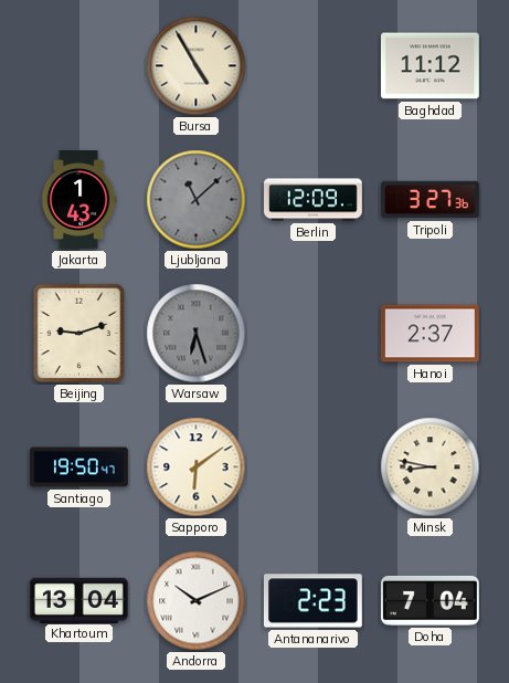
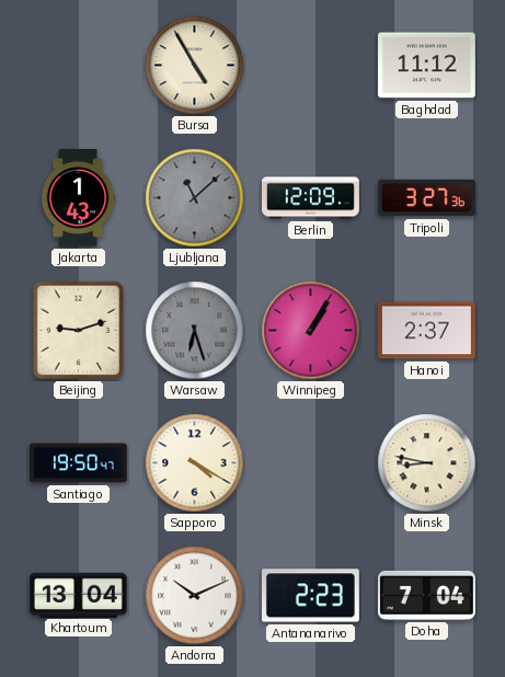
Winnipeg: none -> 1:05
Sapporo: 6:09 -> 4:20
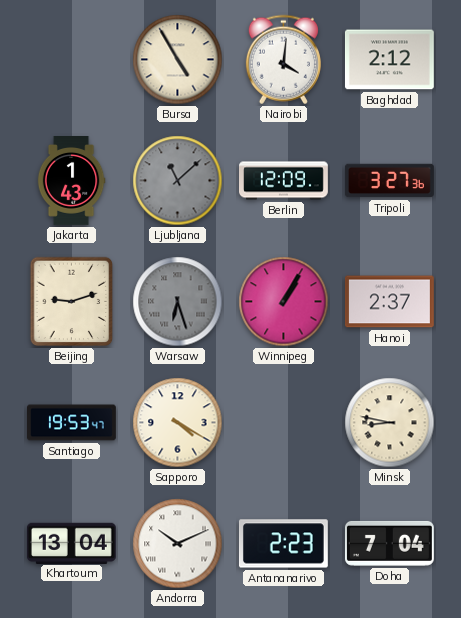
Nairobi: none -> 4:01
Baghdad: 11:12 -> 2:12
Santiago: 19:50 -> 19:53
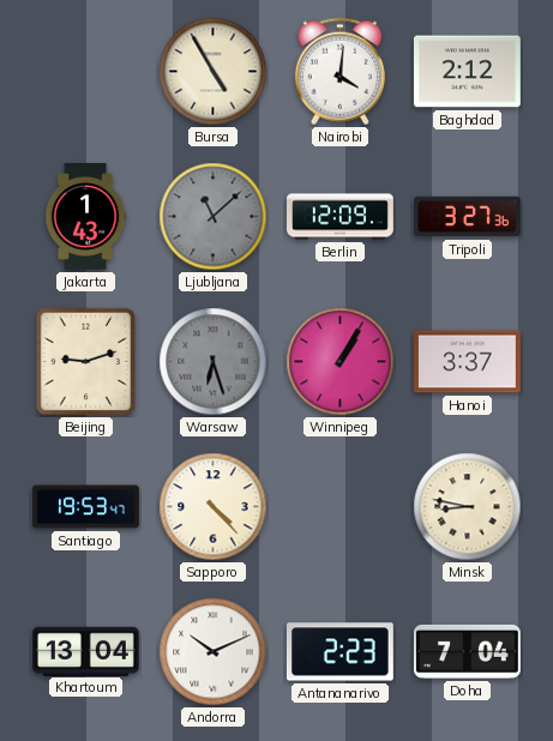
Hanoi: 2:37 -> 3:37
Sapporo: 4:20 -> 4:23
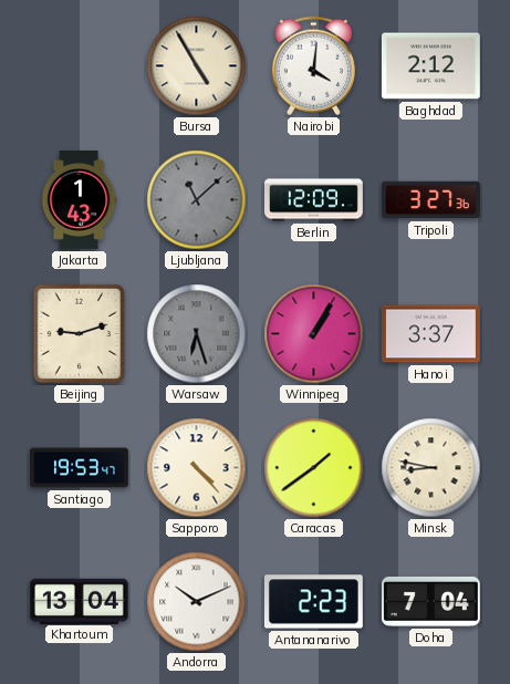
Caracas: none -> 1:39
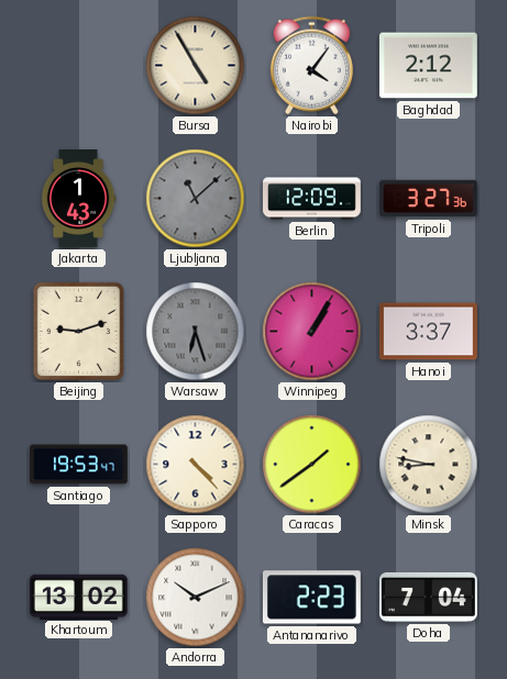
Nairobi: 4:01 -> 4:06
Khartoum: 13:04 -> 13:02
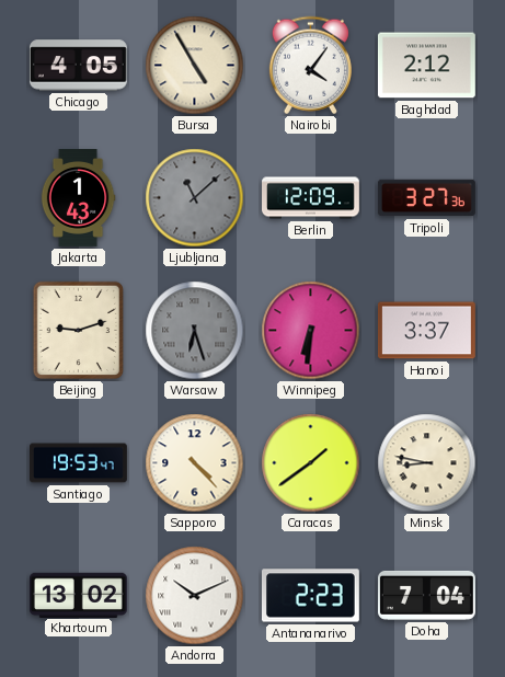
Chicago: none -> 4:05
Winnipeg: 1:05 -> 6:31
